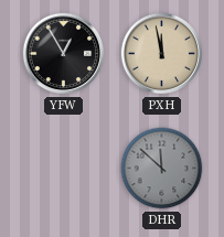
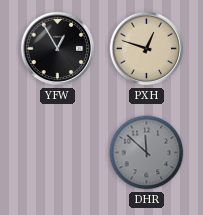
PXH: 11:58 -> 12:48
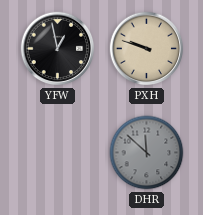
YFW: 12:55 -> 12:58
PXH: 12:48 -> 9:48
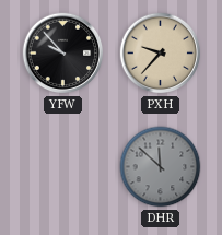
YFW: 12:58 -> 9:53
PXH: 9:48 -> 9:37
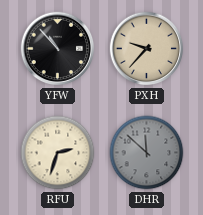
YFW: 9:53 -> 10:53
RFU: none -> 2:33
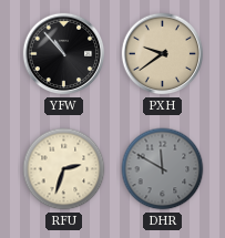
PXH: 9:37 -> 9:39
DHR: 11:52 -> 11:50
